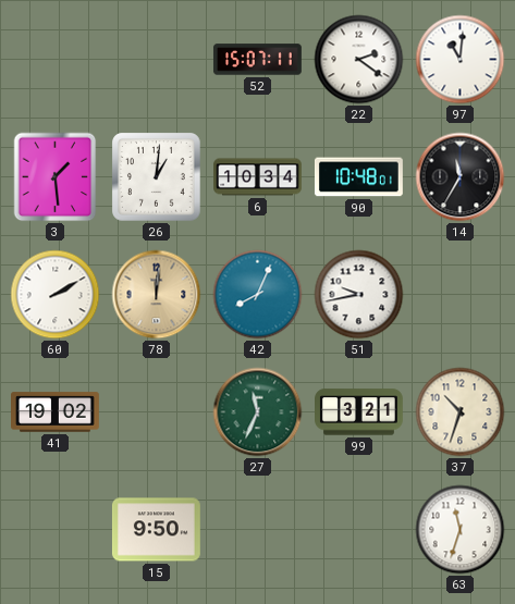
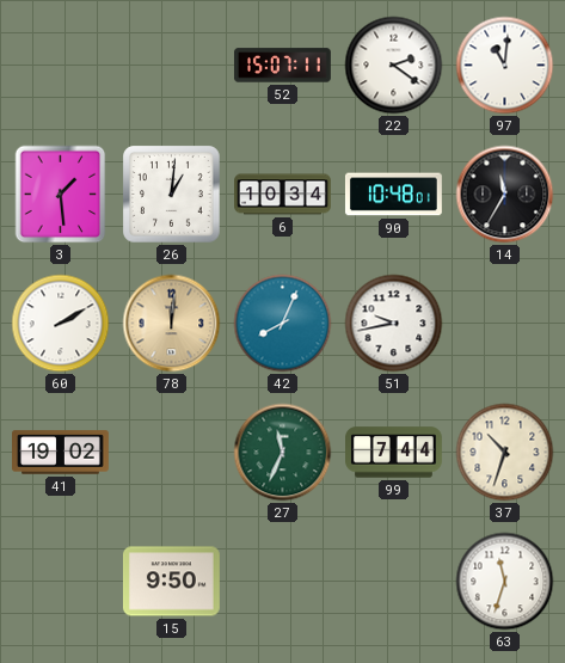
99: 3:21 -> 7:44
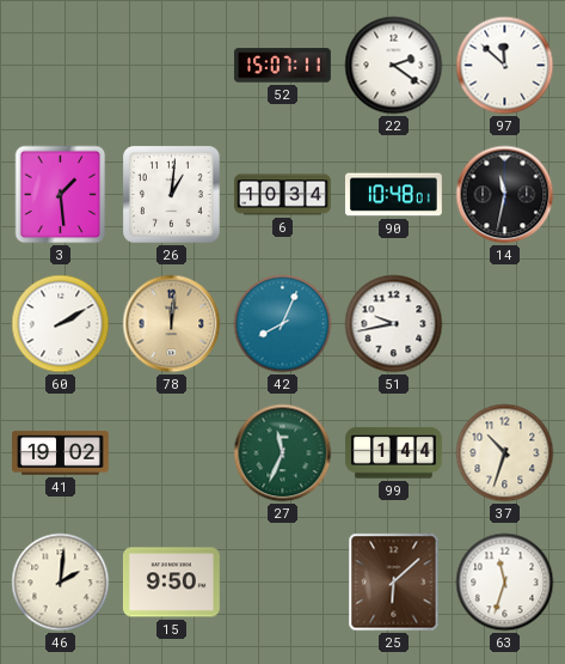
97: 11:01 -> 11:52
14: 11:35 -> 11:32
99: 7:44 -> 1:44
46: none -> 2:01
25: none -> 6:08
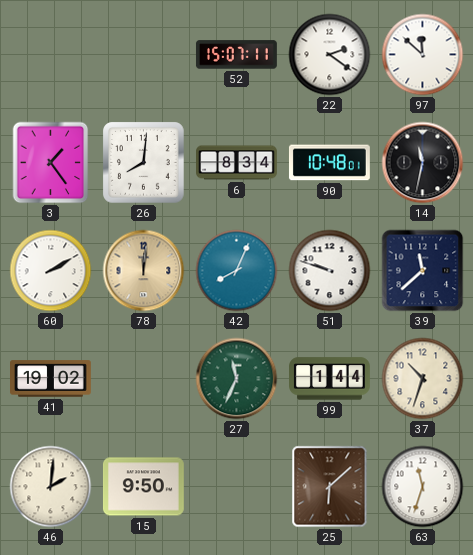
3: 1:29 -> 1:24
26: 1:01 -> 8:01
6: 10:34 -> 8:34
51: 9:43 -> 9:48
39: none -> 11:38
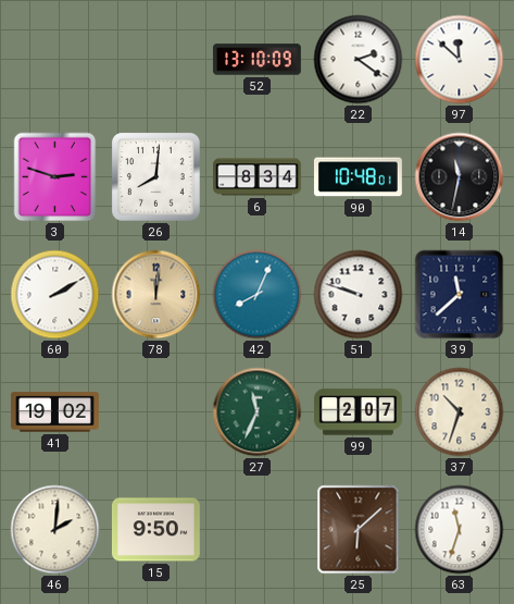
52: 15:07 -> 13:10
3: 1:24 -> 2:48
99: 1:44 -> 2:07
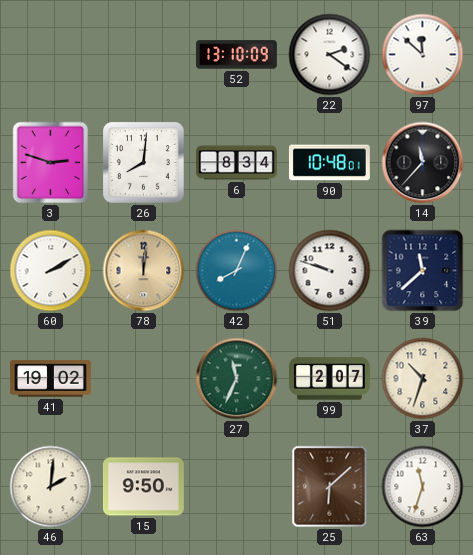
14: 11:32 -> 11:37
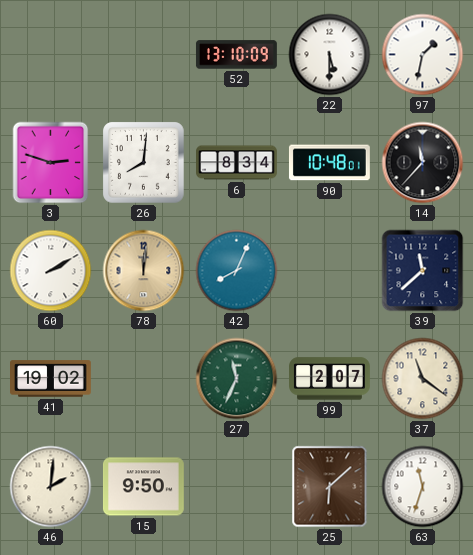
22: 2:21 -> 5:30
97: 11:52 -> 1:32
51: 9:48 -> none
37: 10:33 -> 11:21
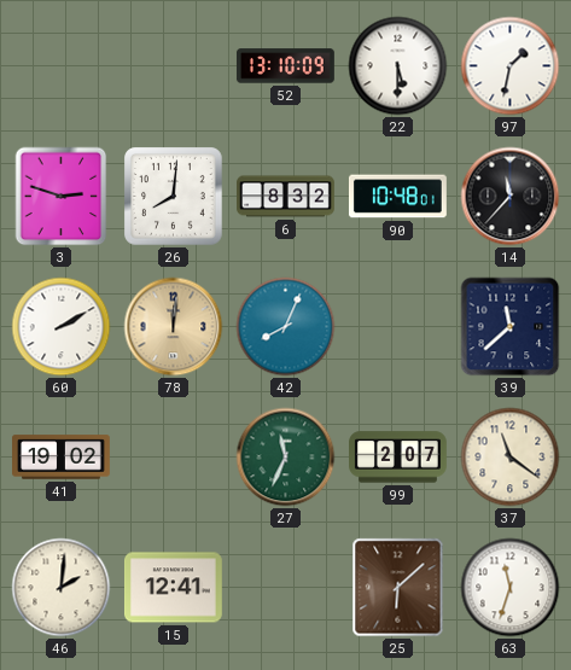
6: 8:34 -> 8:32
15: 9:50 -> 12:41
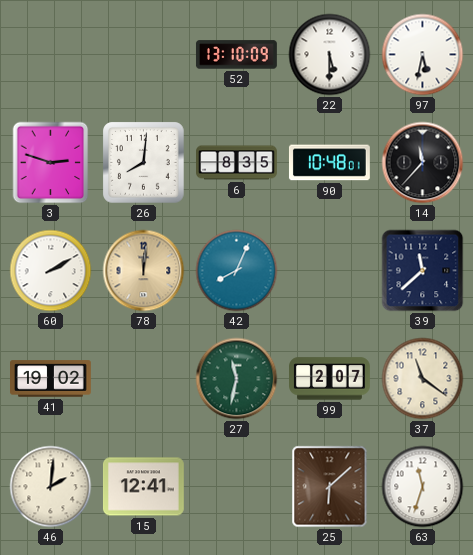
97: 1:32 -> 5:32
6: 8:32 -> 8:35
27: 11:34 -> 11:32
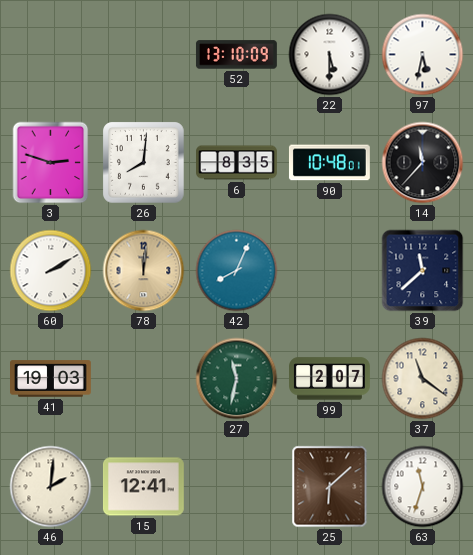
41: 19:02 -> 19:03
